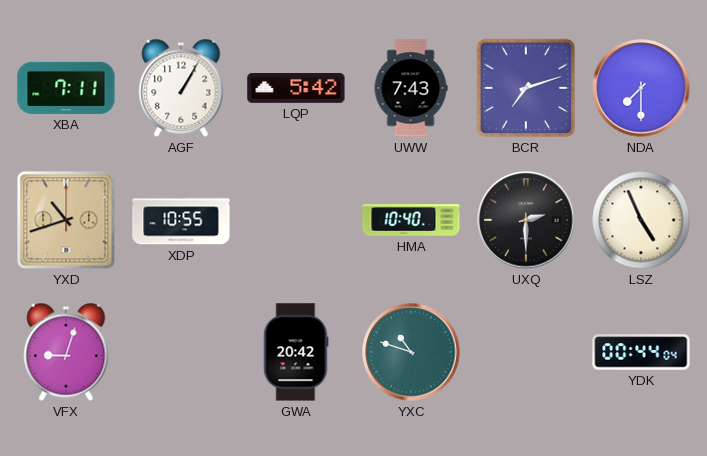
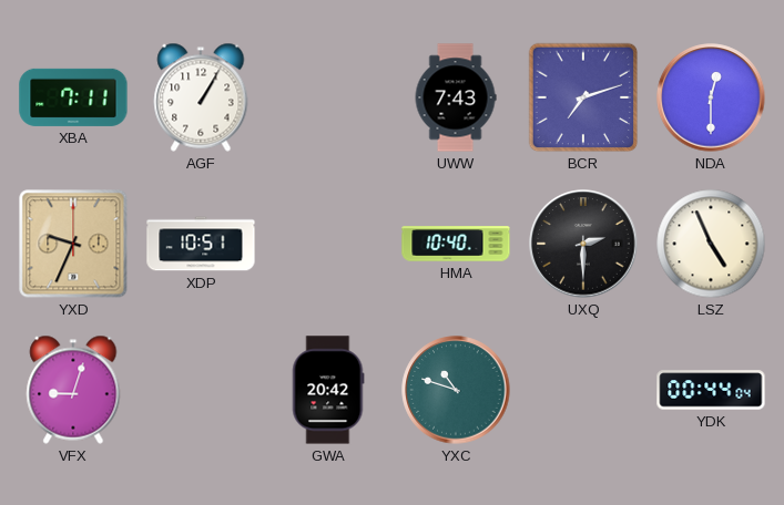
LQP: 5:42 -> none
NDA: 7:30 -> 12:30
YXD: 10:42 -> 9:34
XDP: 10:55 -> 10:51
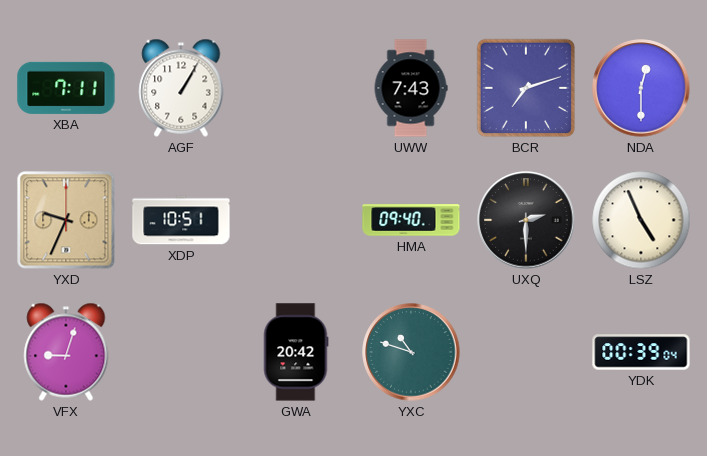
HMA: 10:40 -> 09:40
YDK: 00:44 -> 00:39
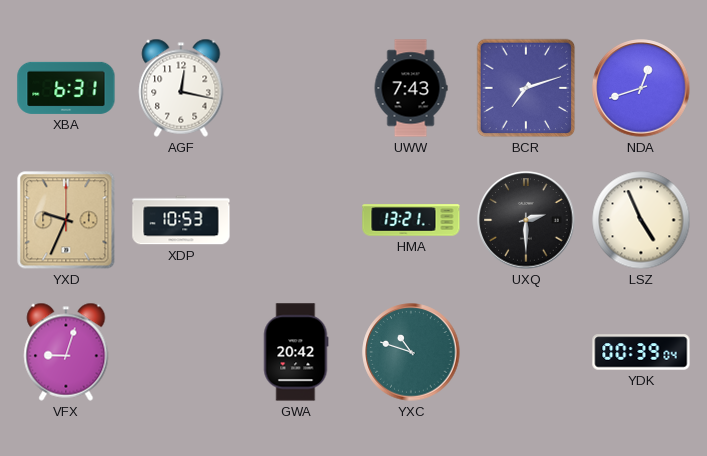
XBA: 7:11 -> 6:31
AGF: 1:05 -> 12:17
NDA: 12:30 -> 12:42
XDP: 10:51 -> 10:53
HMA: 09:40 -> 13:21
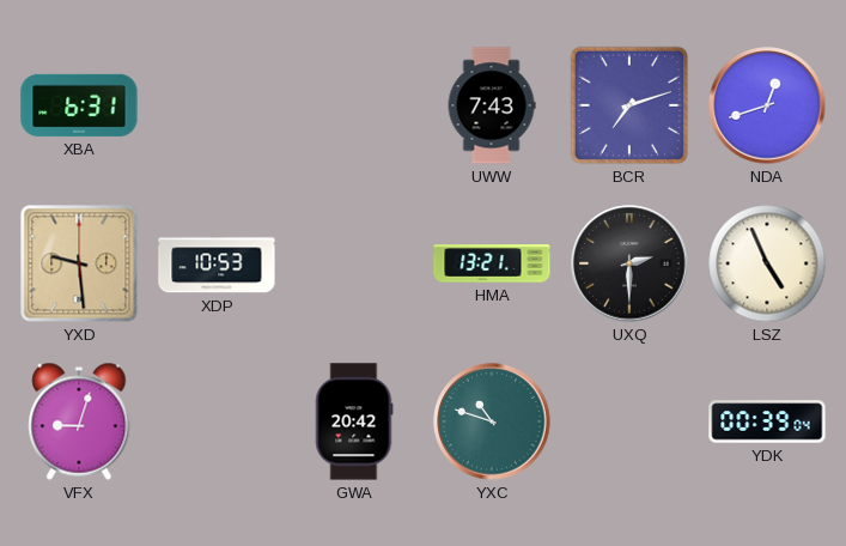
AGF: 12:17 -> none
YXD: 9:34 -> 9:29
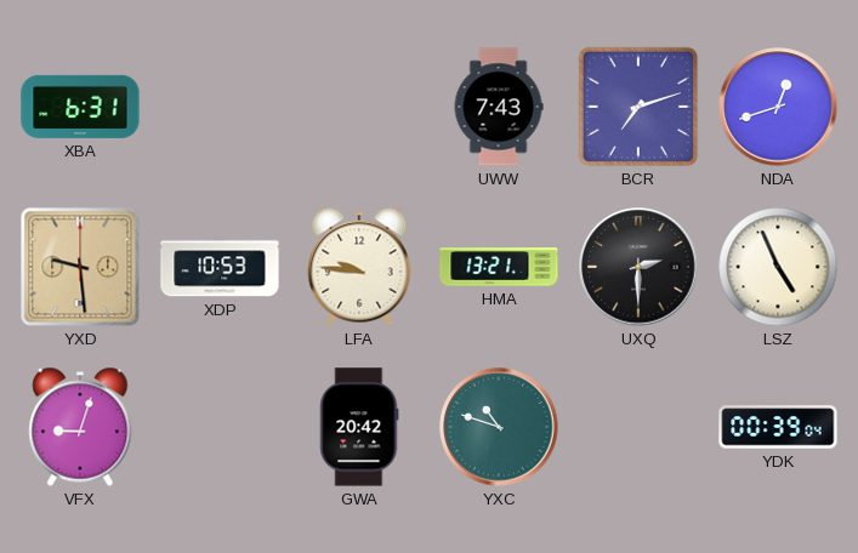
LFA: none -> 9:46
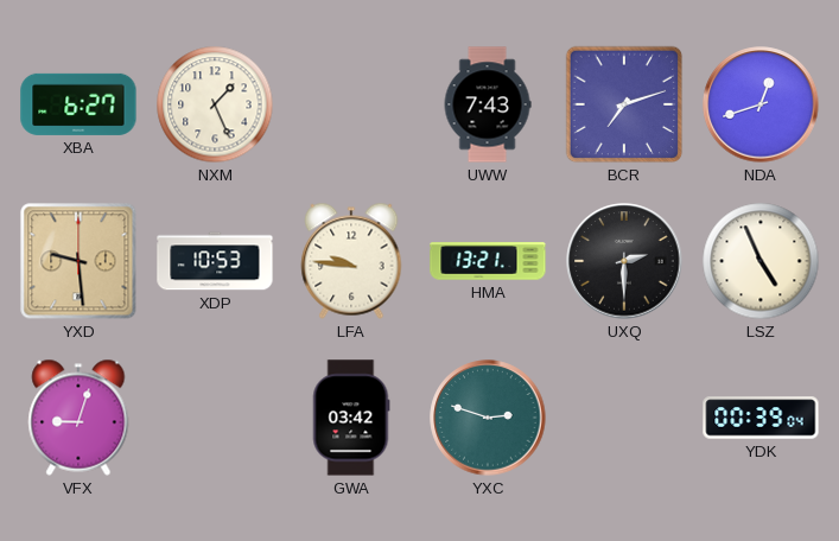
XBA: 6:31 -> 6:27
NXM: none -> 1:26
GWA: 20:42 -> 03:42
YXC: 10:48 -> 2:48
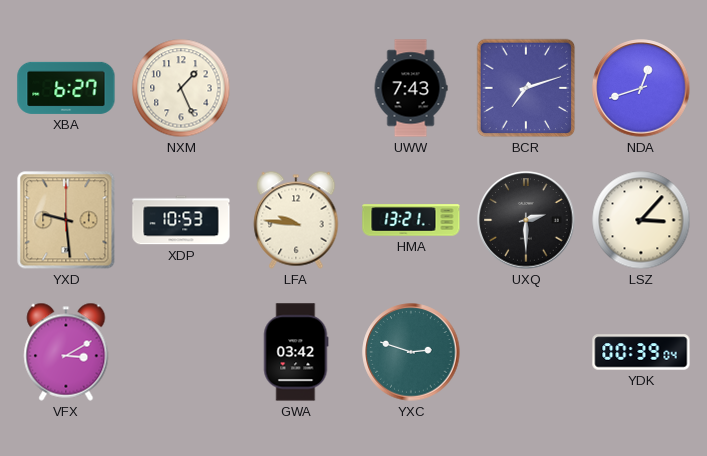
LSZ: 4:56 -> 3:07
VFX: 9:03 -> 3:10
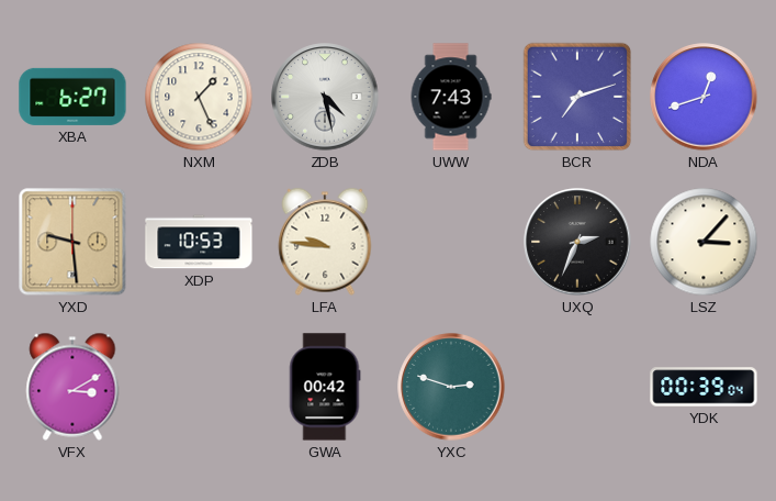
ZDB: none -> 4:28
HMA: 13:21 -> none
UXQ: 2:30 -> 2:34
GWA: 03:42 -> 00:42
